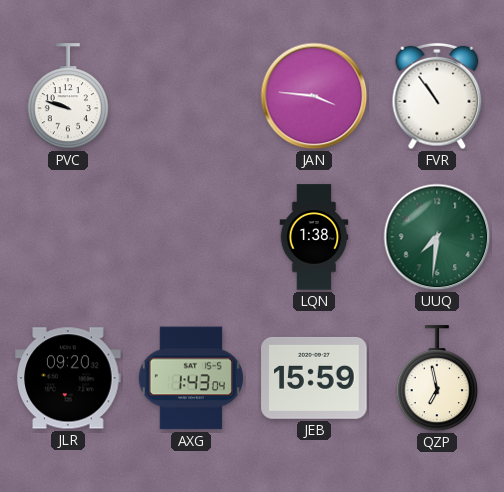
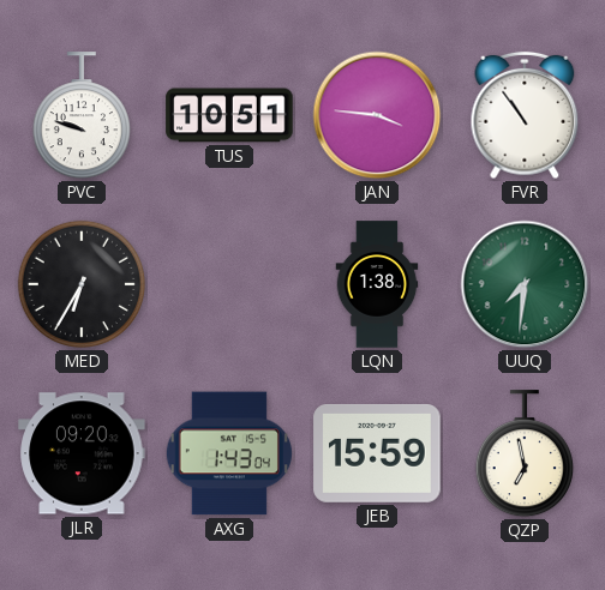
TUS: none -> 10:51
MED: none -> 6:35
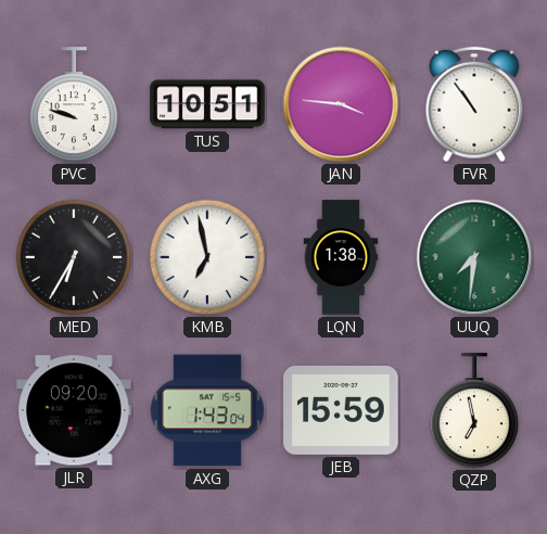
KMB: none -> 6:58
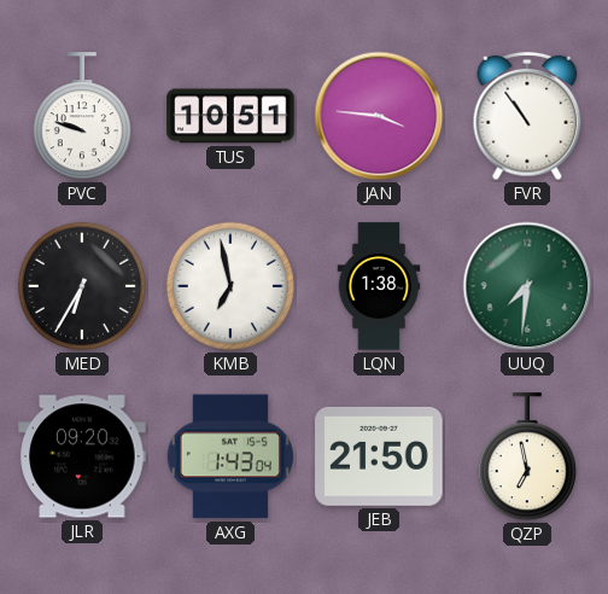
JEB: 15:59 -> 21:50
